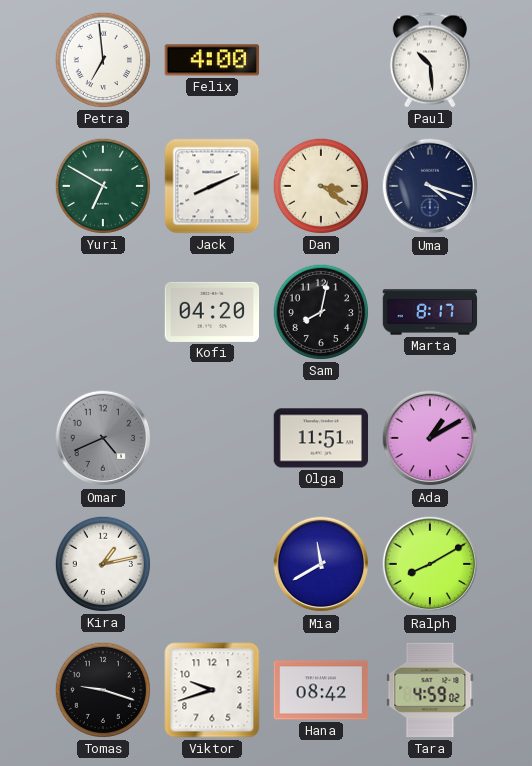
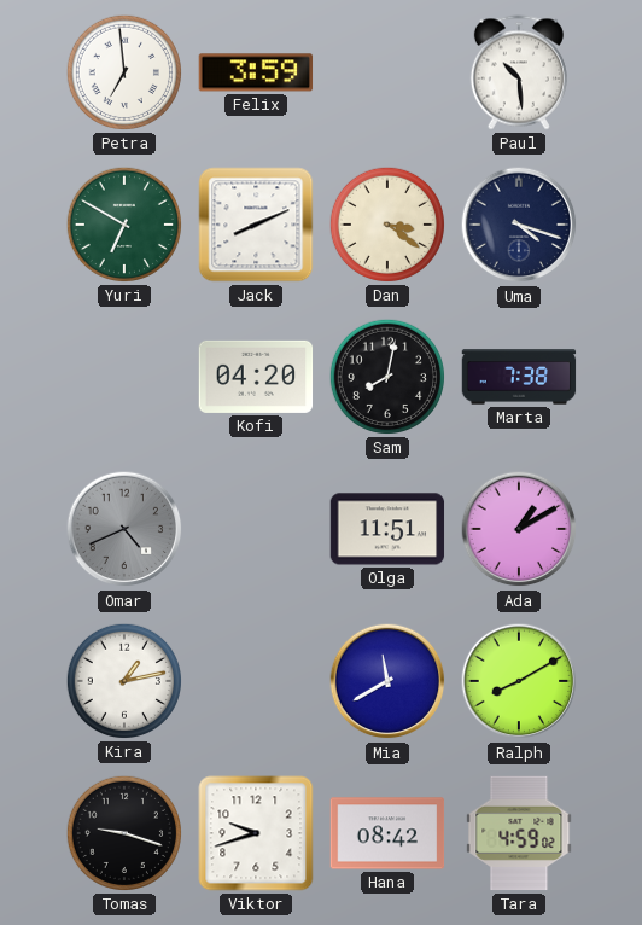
Felix: 4:00 -> 3:59
Marta: 8:17 -> 7:38
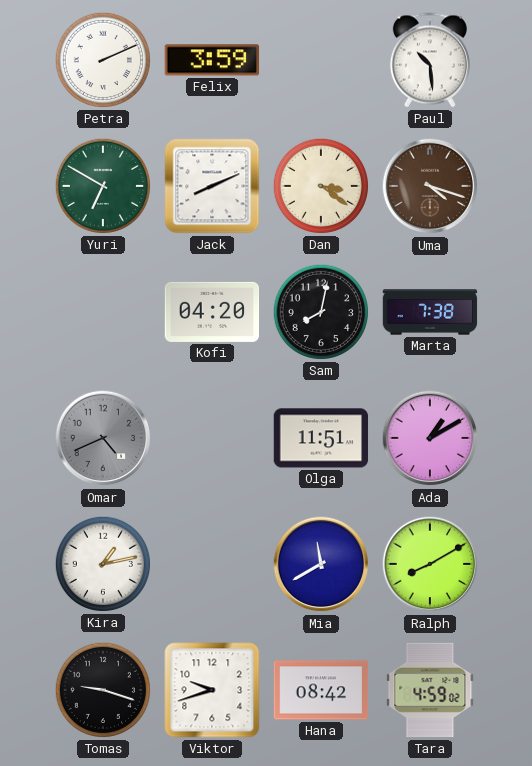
Petra: 6:59 -> 2:11
Uma dial: navy -> brown
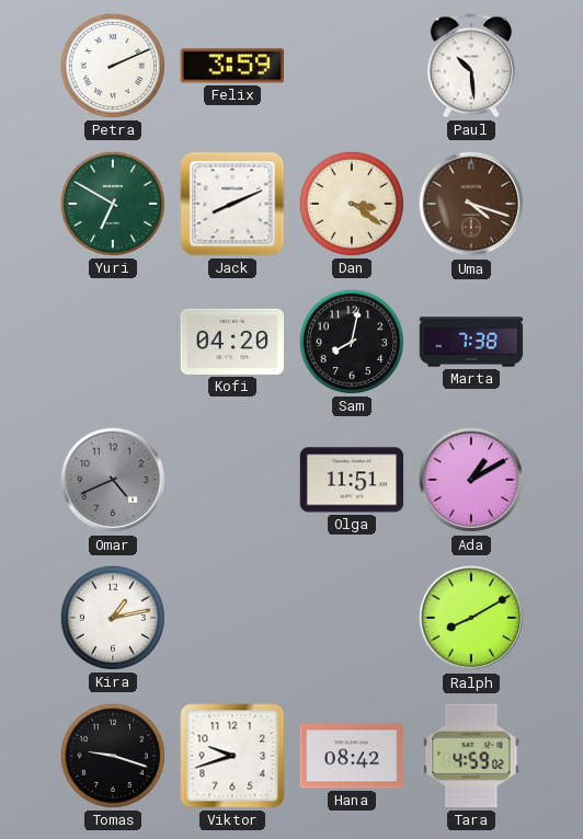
Mia: 11:40 -> none
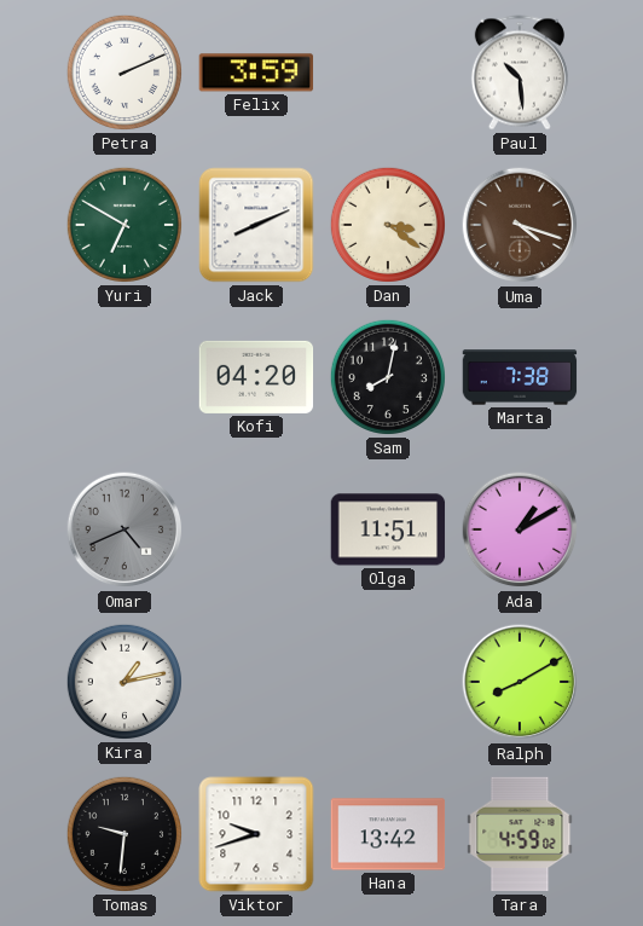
Tomas: 9:18 -> 9:31
Hana: 08:42 -> 13:42
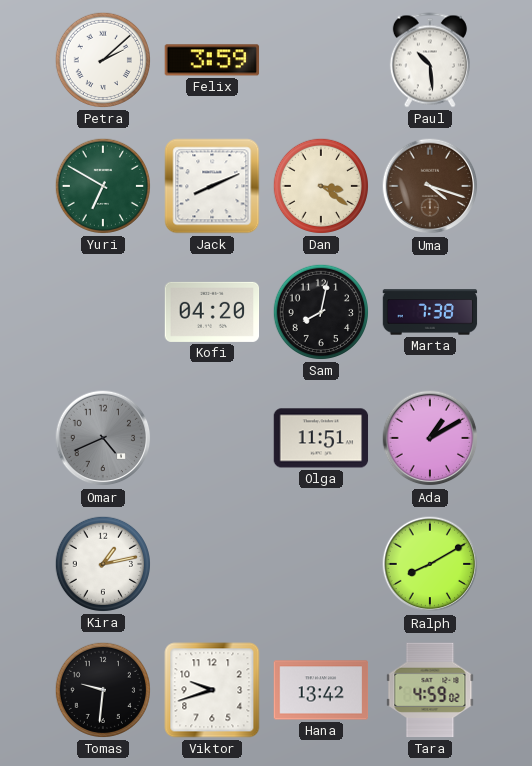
Petra: 2:11 -> 2:08
